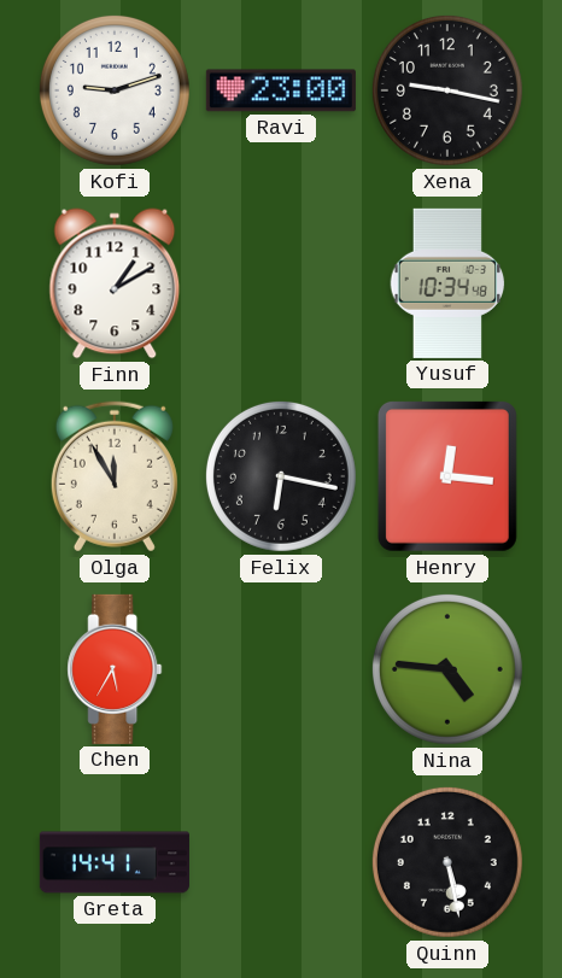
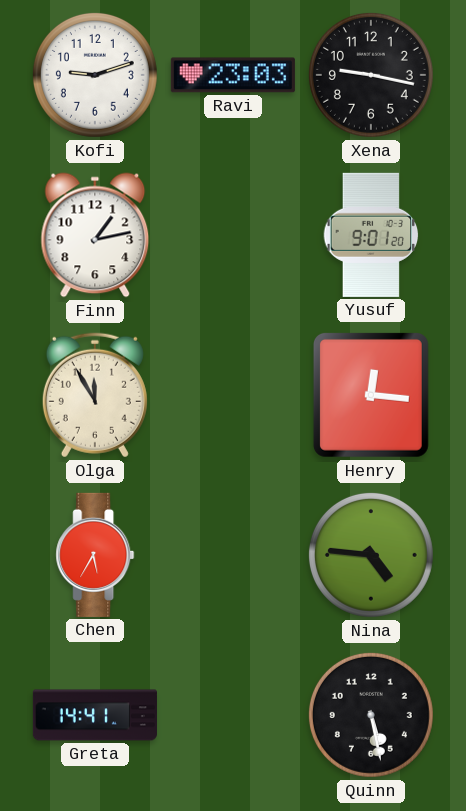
Ravi: 23:00 -> 23:03
Finn: 1:10 -> 1:13
Yusuf: 10:34 -> 9:01
Felix: 6:17 -> none
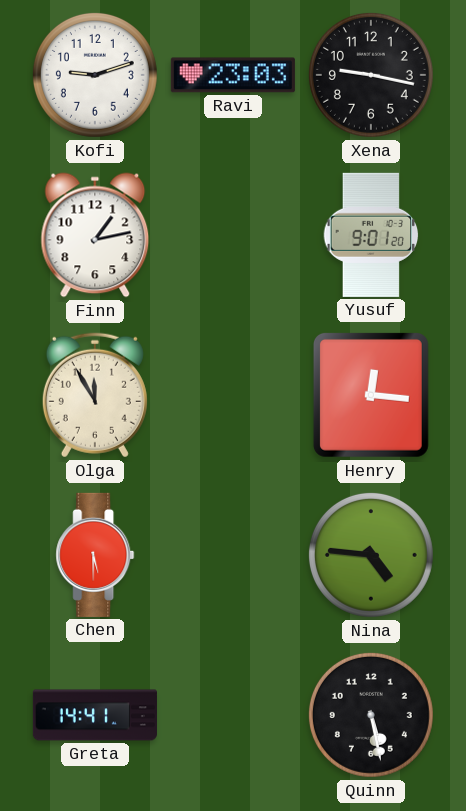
Chen: 5:35 -> 5:30
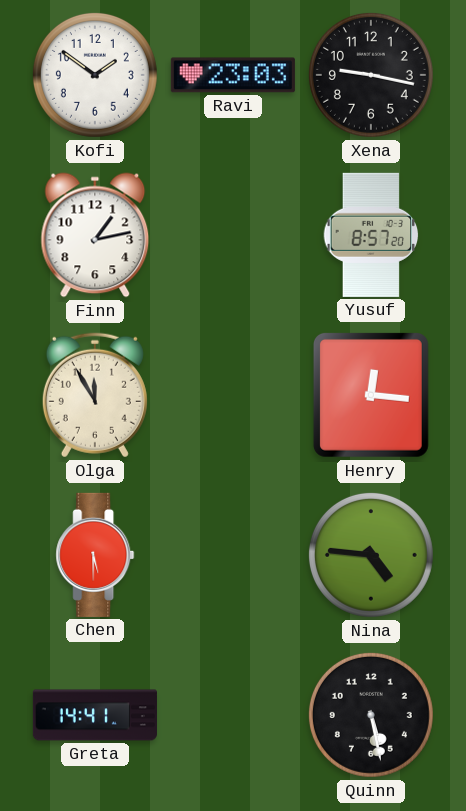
Kofi: 9:12 -> 1:51
Yusuf: 9:01 -> 8:57
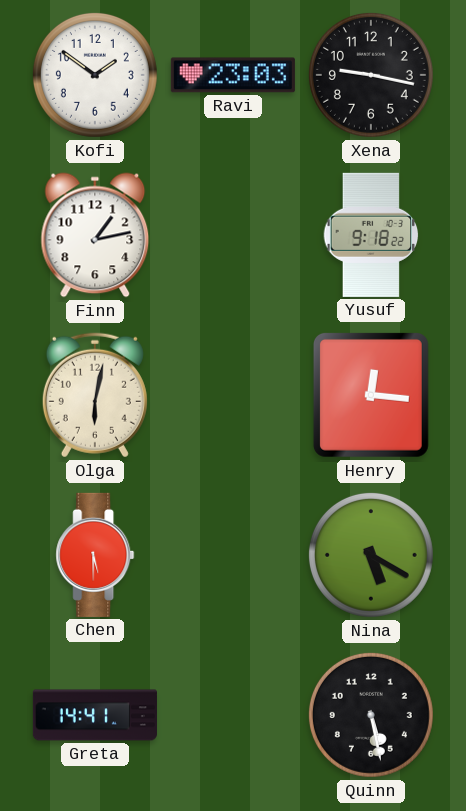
Yusuf: 8:57 -> 9:18
Olga: 11:55 -> 6:02
Nina: 4:46 -> 5:20
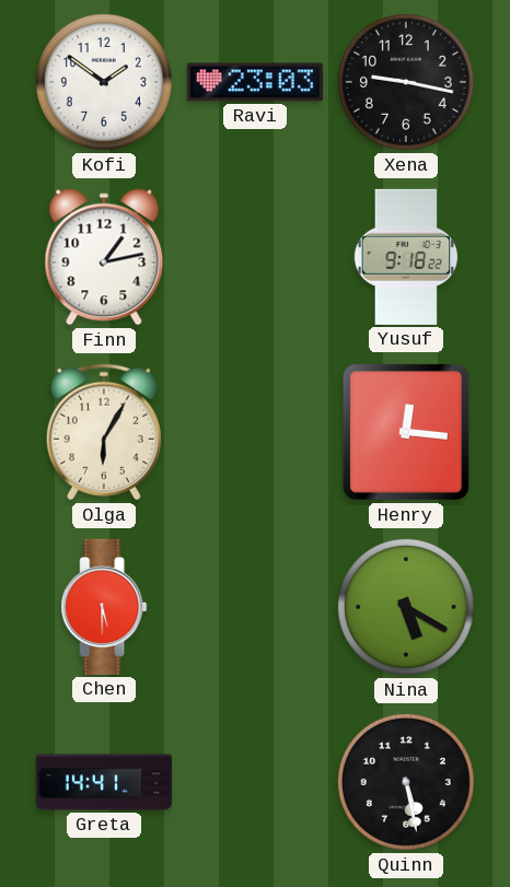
Olga: 6:02 -> 6:05
